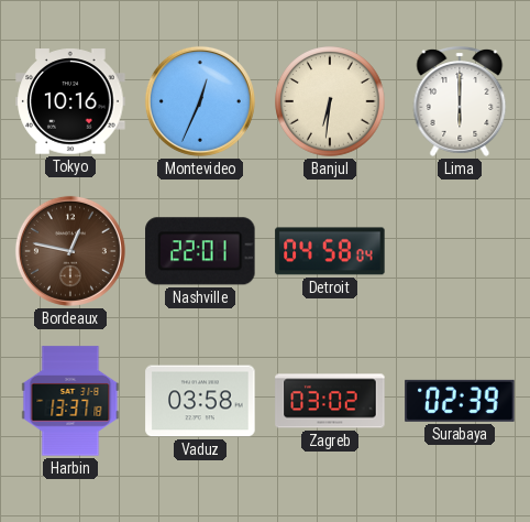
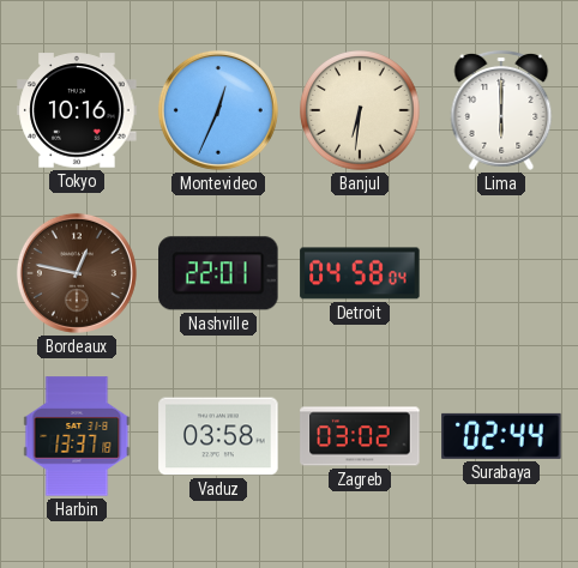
Surabaya: 02:39 -> 02:44
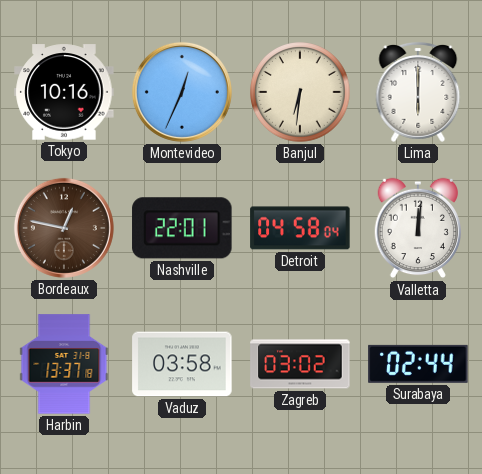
Valletta: none -> 12:01
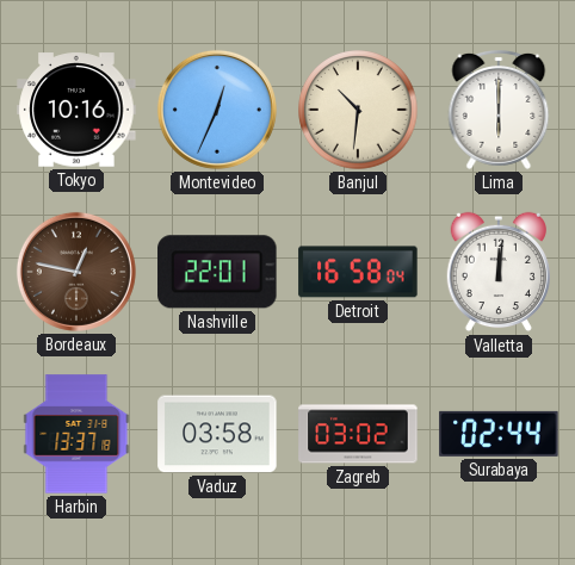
Banjul: 6:31 -> 10:31
Detroit: 04:58 -> 16:58
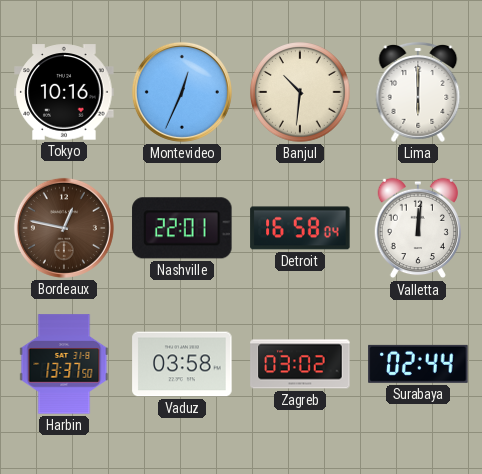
Harbin: 13:37:18 -> 13:37:50
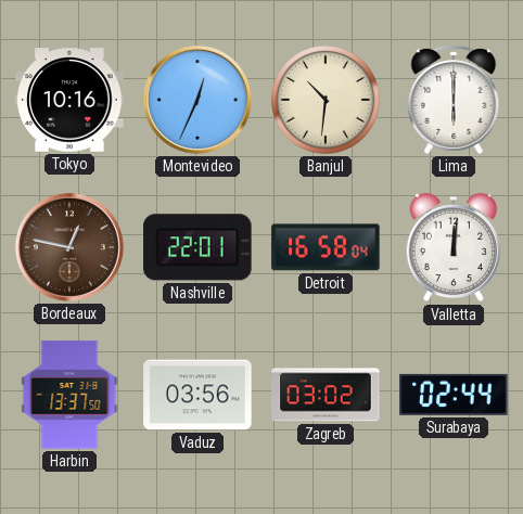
Vaduz: 03:58 -> 03:56
